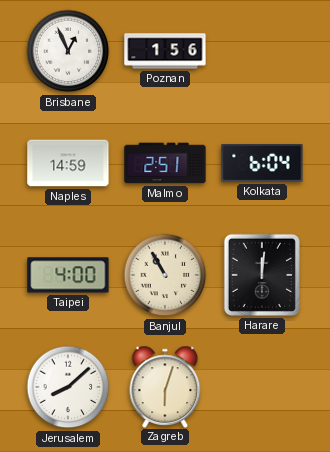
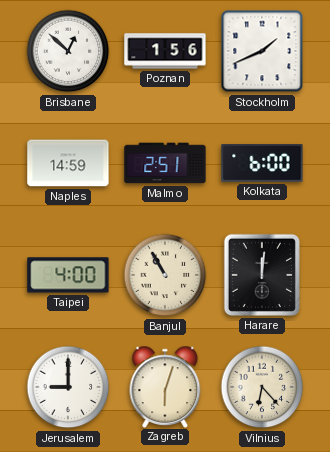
Brisbane: 12:56 -> 12:52
Stockholm: none -> 1:41
Kolkata: 6:04 -> 6:00
Jerusalem: 8:08 -> 9:00
Vilnius: none -> 6:23
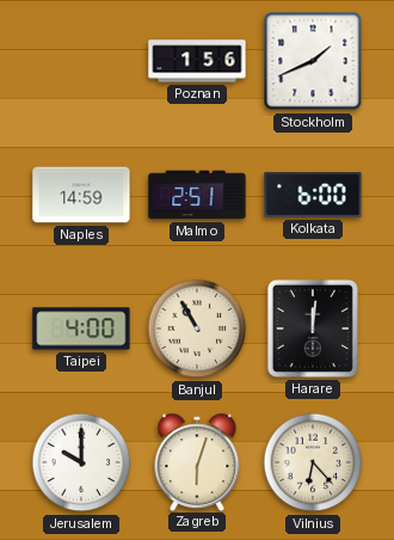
Brisbane: 12:52 -> none
Jerusalem: 9:00 -> 10:00
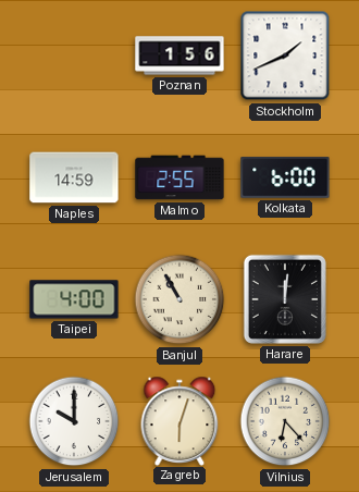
Malmo: 2:51 -> 2:55
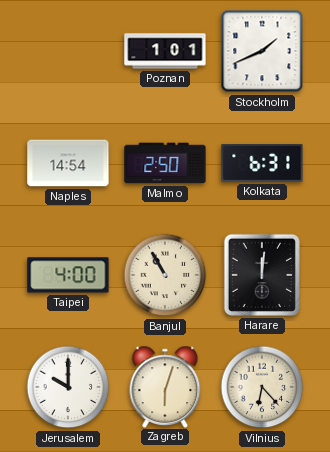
Poznan: 1:56 -> 1:01
Naples: 14:59 -> 14:54
Malmo: 2:55 -> 2:50
Kolkata: 6:00 -> 6:31
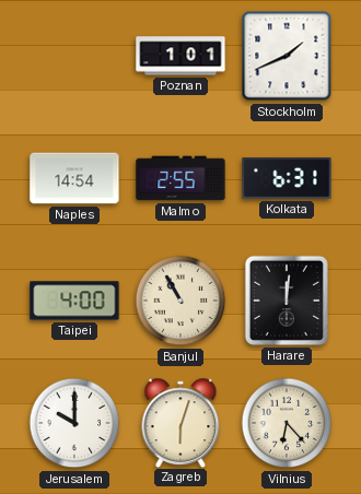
Malmo: 2:50 -> 2:55
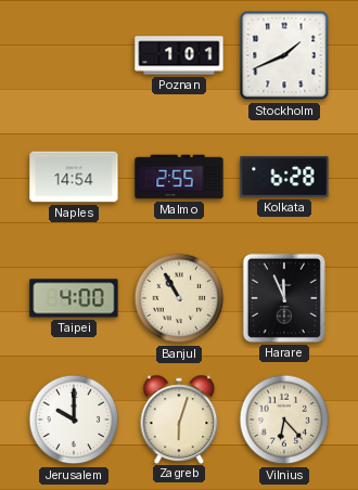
Kolkata: 6:31 -> 6:28
Harare: 12:01 -> 11:56
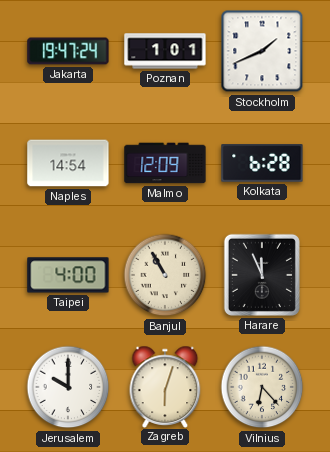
Jakarta: none -> 19:47
Malmo: 2:55 -> 12:09
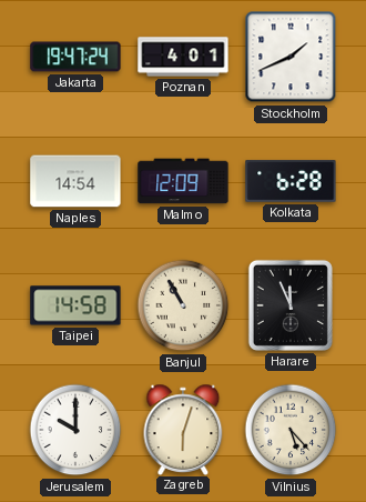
Poznan: 1:01 -> 4:01
Taipei: 4:00 -> 14:58
Vilnius: 6:23 -> 5:23
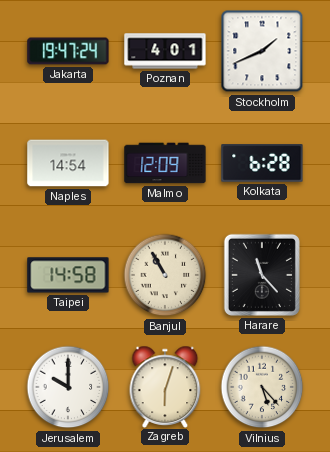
Harare: 11:56 -> 11:23
